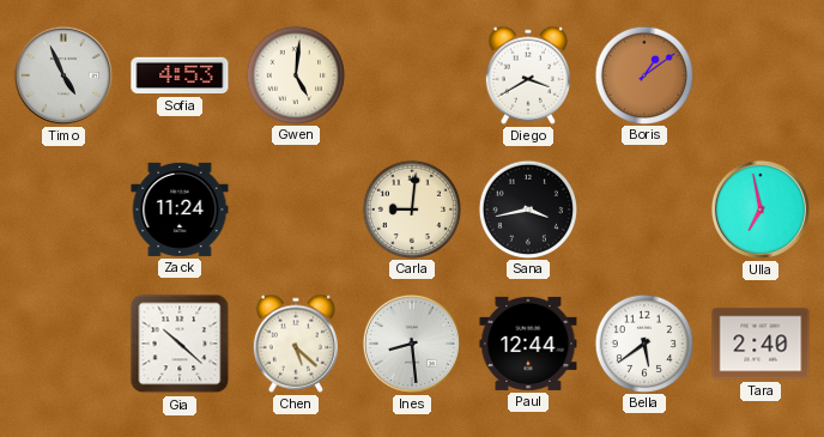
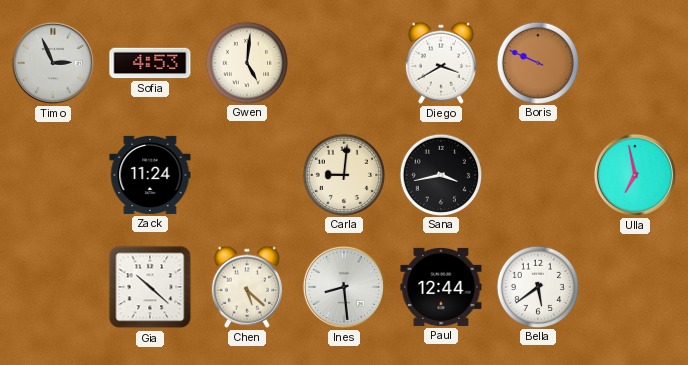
Timo: 4:56 -> 2:56
Boris: 1:09 -> 9:49
Tara: 2:40 -> none
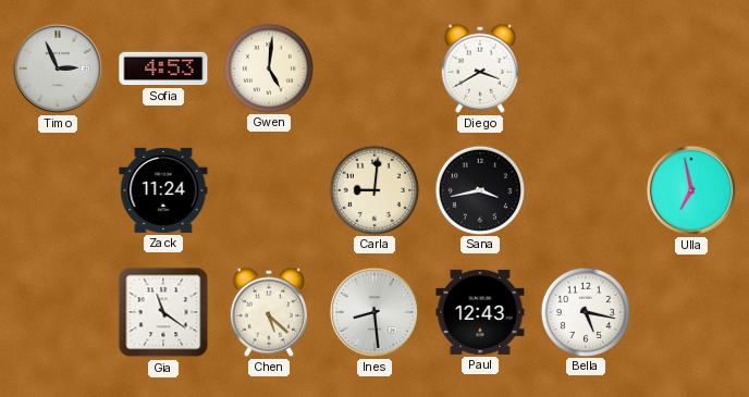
Boris: 9:49 -> none
Gia: 10:22 -> 11:21
Paul: 12:44 -> 12:43
Bella: 5:39 -> 5:17
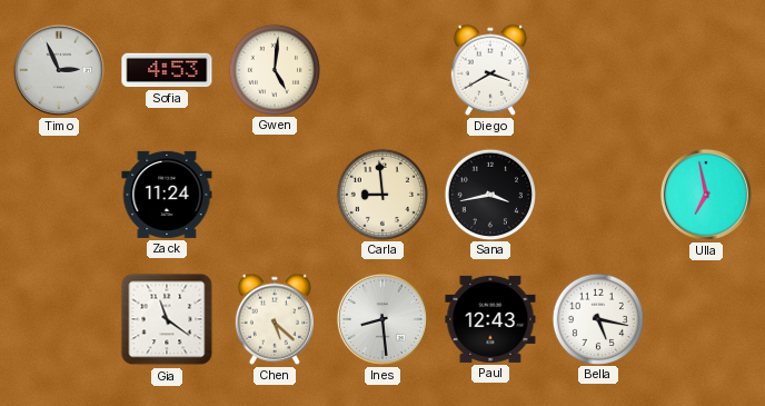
Carla: 9:01 -> 8:59
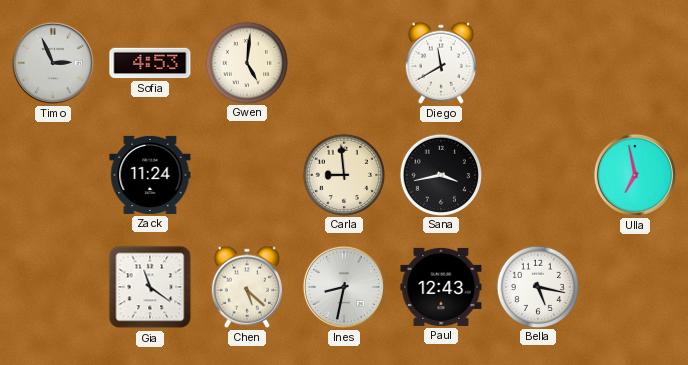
Diego: 3:40 -> 11:40
Ines: 8:29 -> 8:32
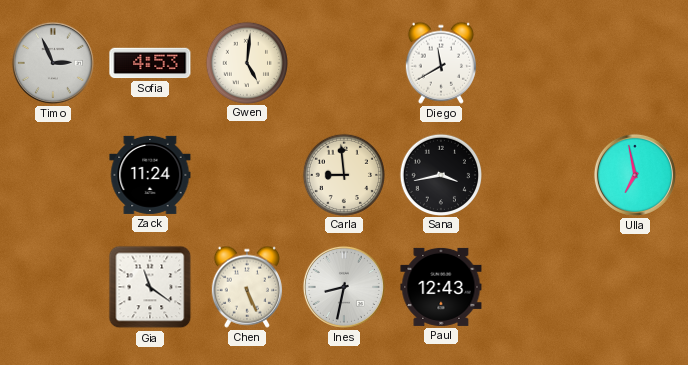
Chen: 5:22 -> 5:26
Bella: 5:17 -> none
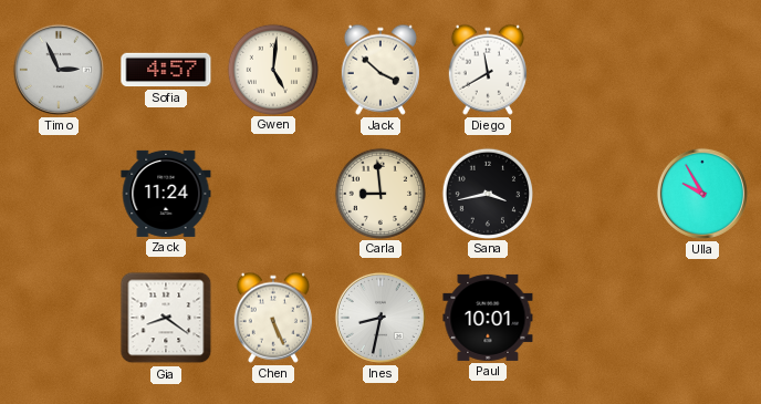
Sofia: 4:53 -> 4:57
Jack: none -> 3:52
Ulla: 6:58 -> 9:55
Gia: 11:21 -> 8:21
Paul: 12:43 -> 10:01
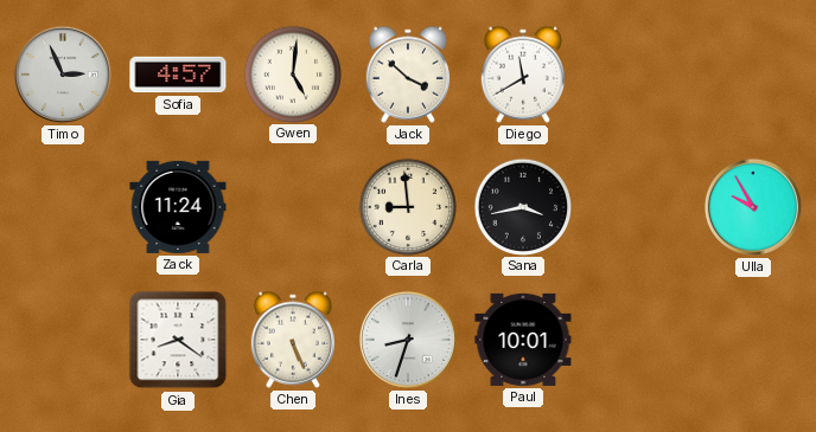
Ines: 8:32 -> 8:33
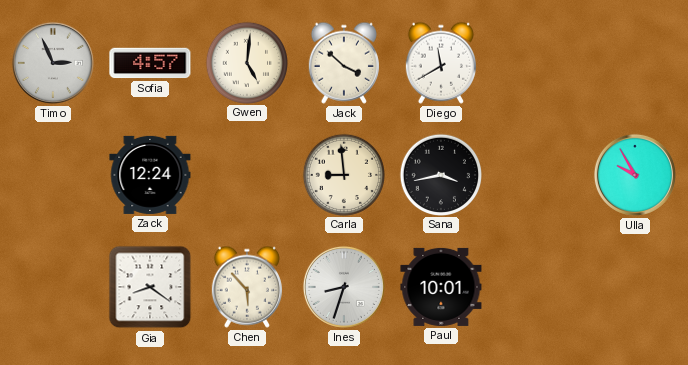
Zack: 11:24 -> 12:24
Chen: 5:26 -> 5:53
